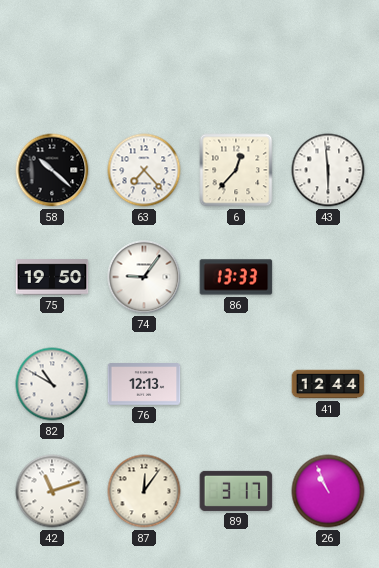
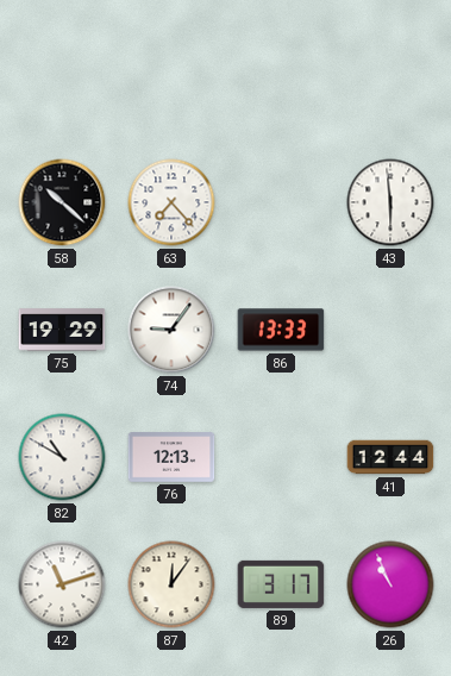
6: 12:37 -> none
75: 19:50 -> 19:29
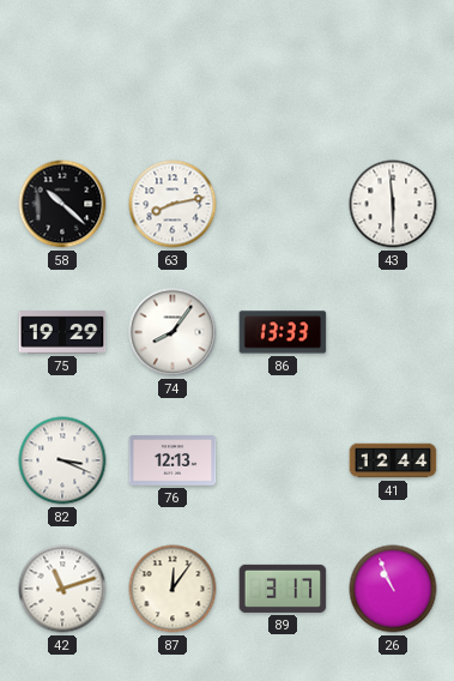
63: 7:23 -> 8:13
74: 9:06 -> 8:06
82: 10:50 -> 3:19
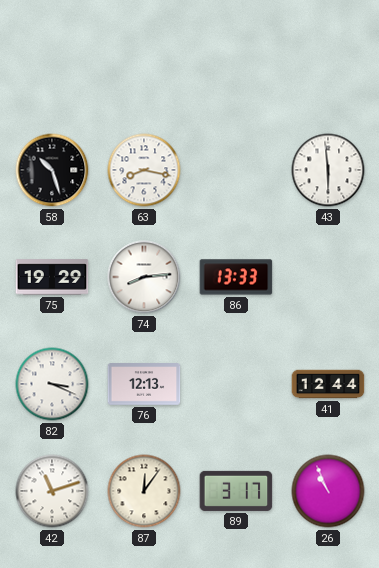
58: 10:22 -> 10:27
63: 8:13 -> 8:17
74: 8:06 -> 8:14
